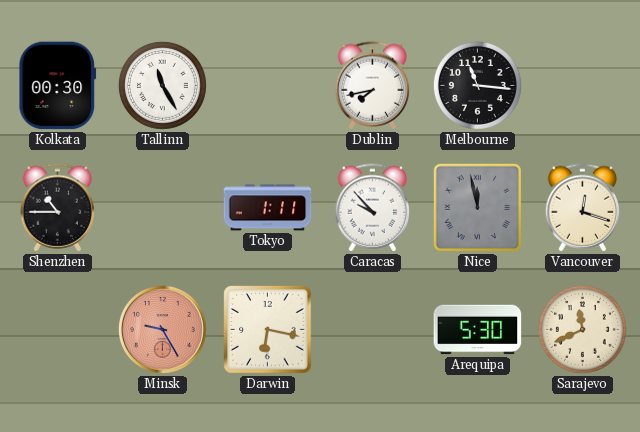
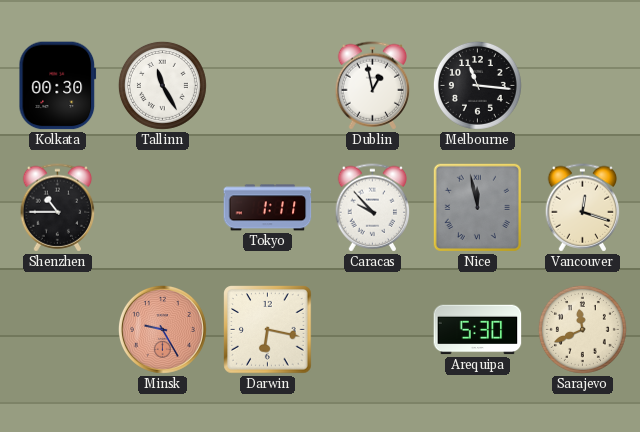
Dublin: 7:43 -> 12:58
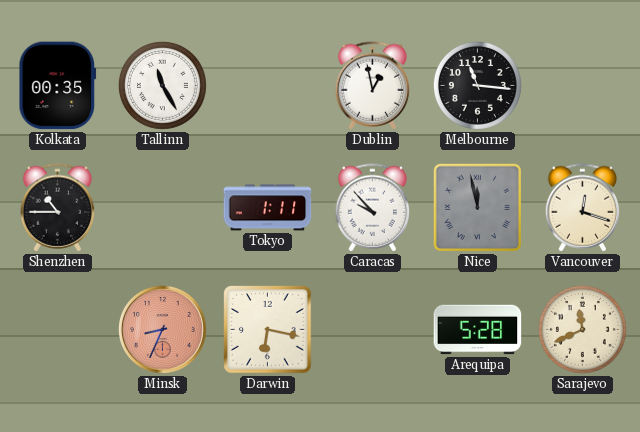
Kolkata: 00:30 -> 00:35
Minsk: 9:25 -> 8:34
Arequipa: 5:30 -> 5:28
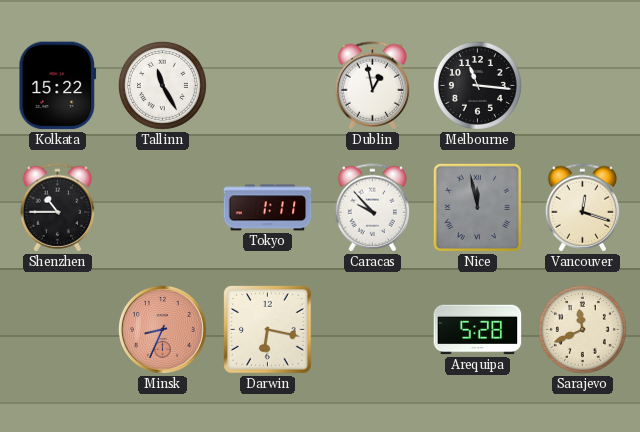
Kolkata: 00:35 -> 15:22
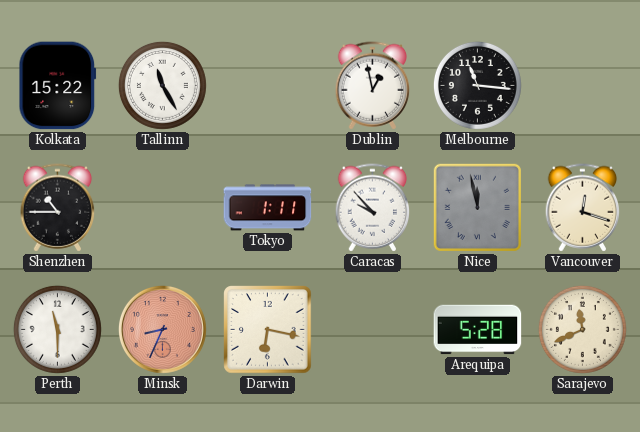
Perth: none -> 11:30
